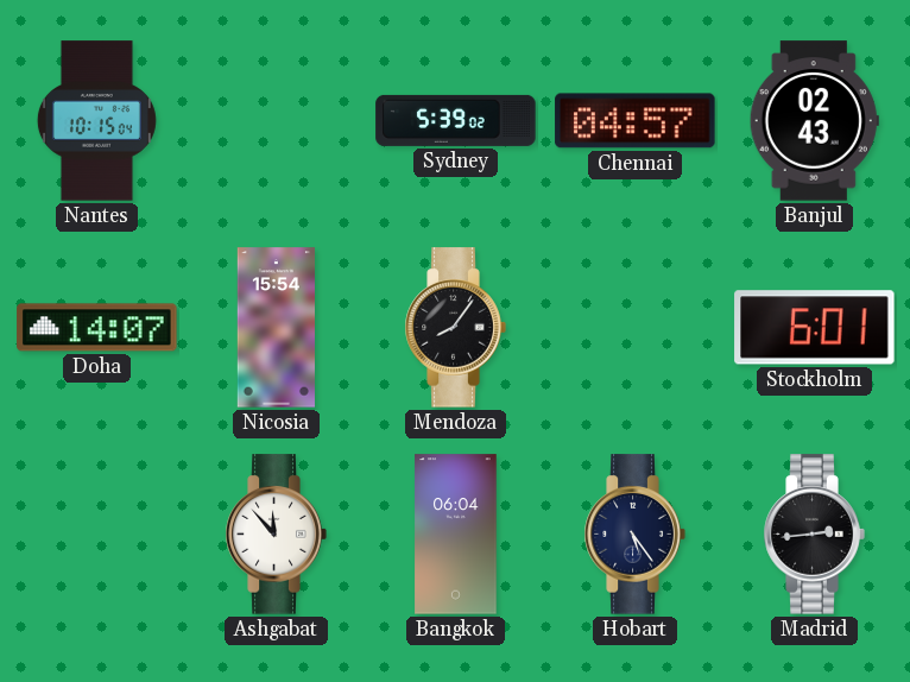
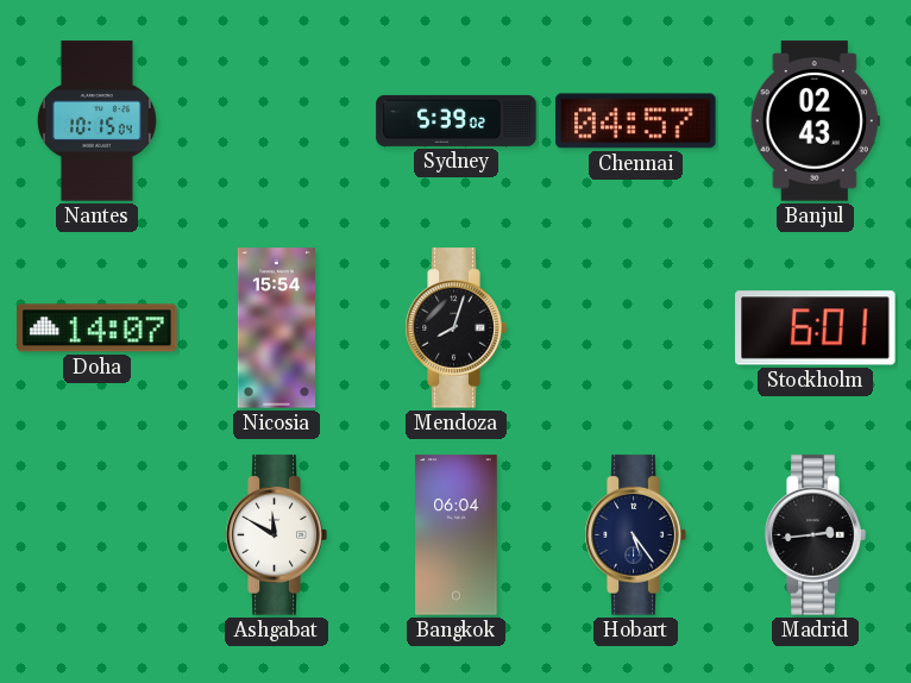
Mendoza: 8:06 -> 8:03
Ashgabat: 11:53 -> 11:50
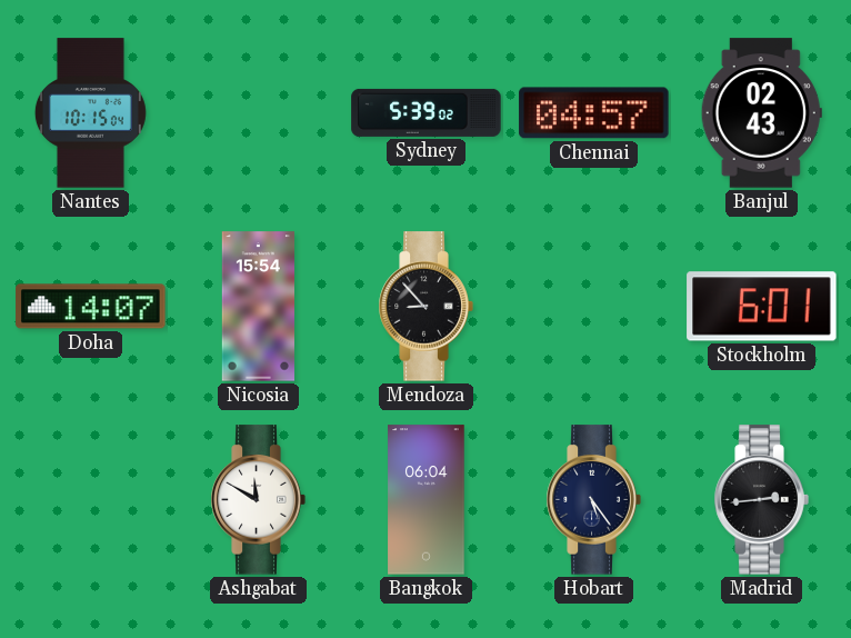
Mendoza: 8:03 -> 8:53
